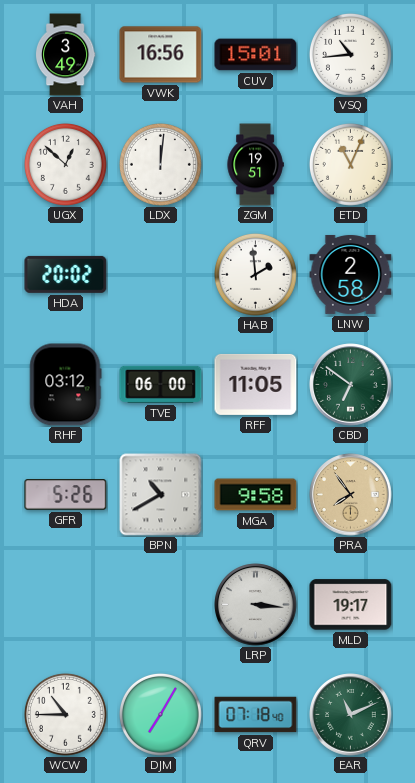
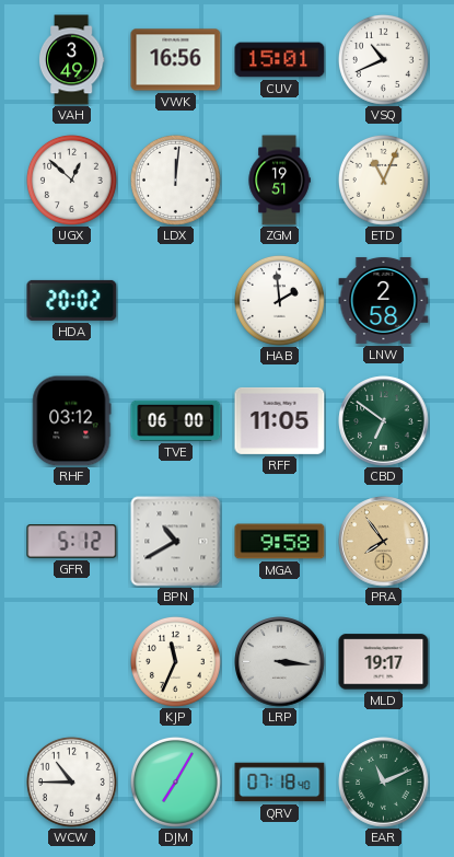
VSQ: 10:44 -> 10:41
GFR: 5:26 -> 5:12
KJP: none -> 11:34
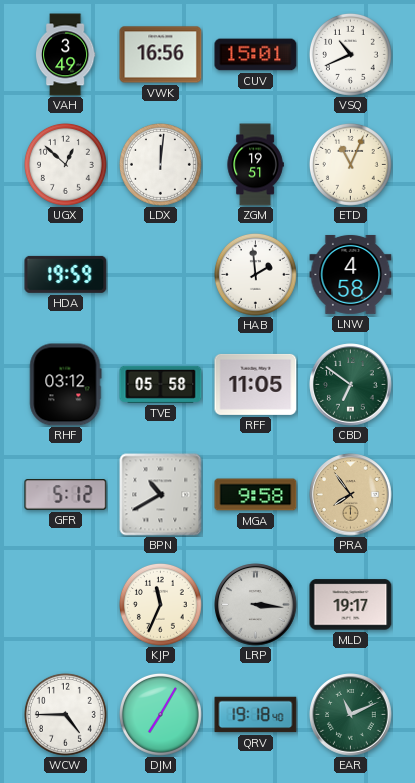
HDA: 20:02 -> 19:59
LNW: 2:58 -> 4:58
TVE: 06:00 -> 05:58
WCW: 10:45 -> 4:45
QRV: 07:18 -> 19:18
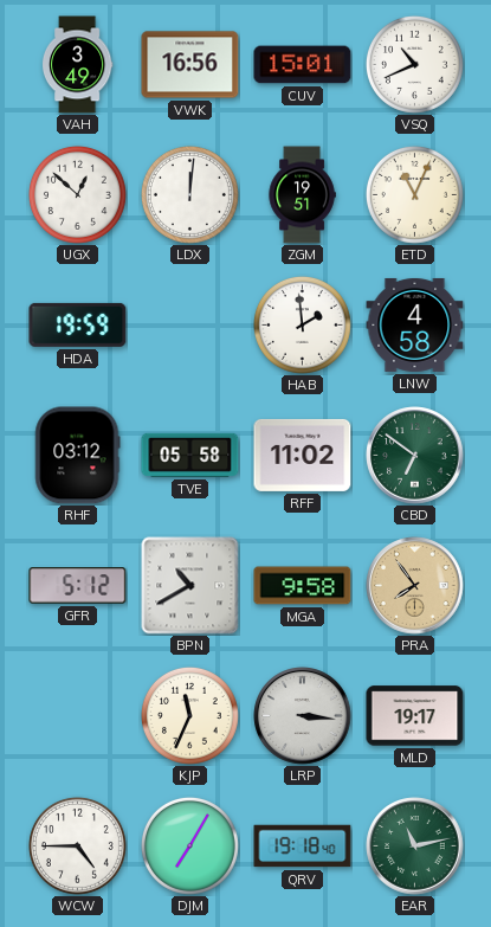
RFF: 11:05 -> 11:02
EAR: 11:11 -> 11:13
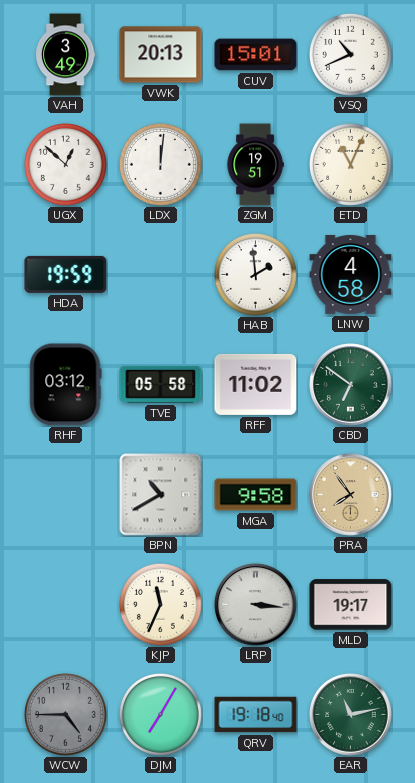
VWK: 16:56 -> 20:13
GFR: 5:12 -> none
WCW dial: white -> grey
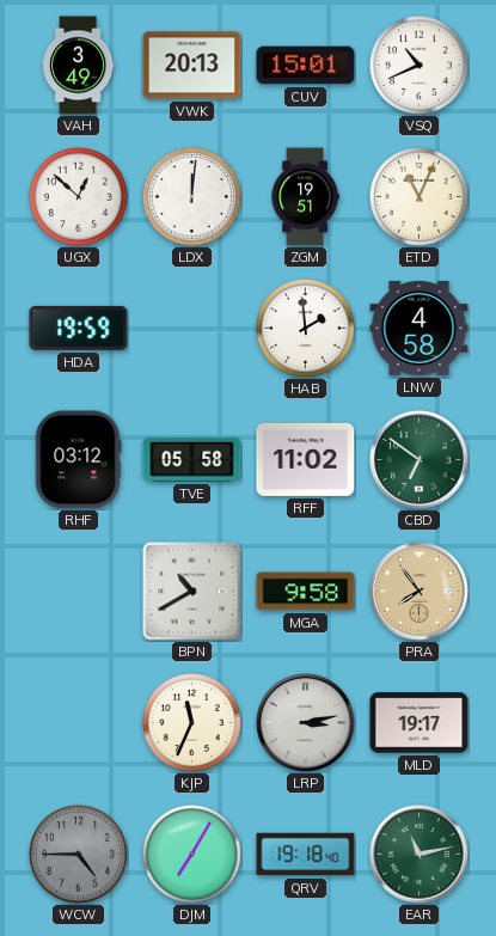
LRP: 3:16 -> 3:13
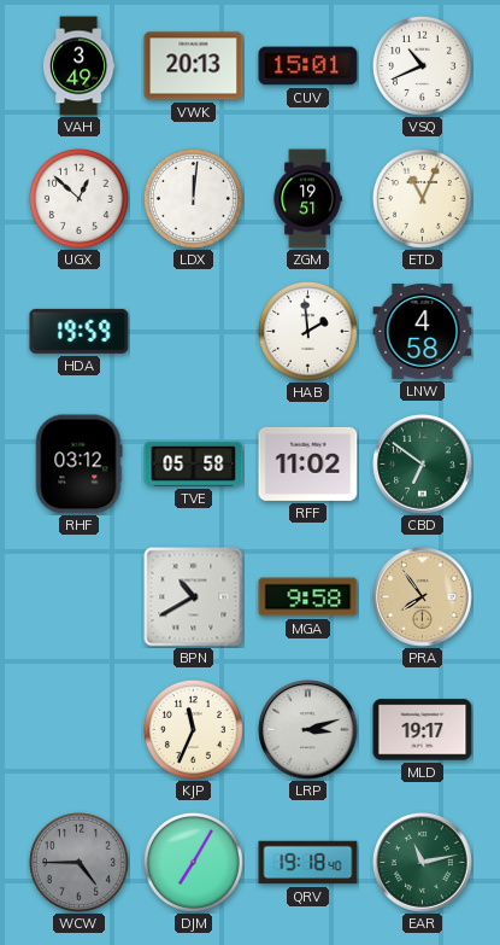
LRP: 3:13 -> 3:12
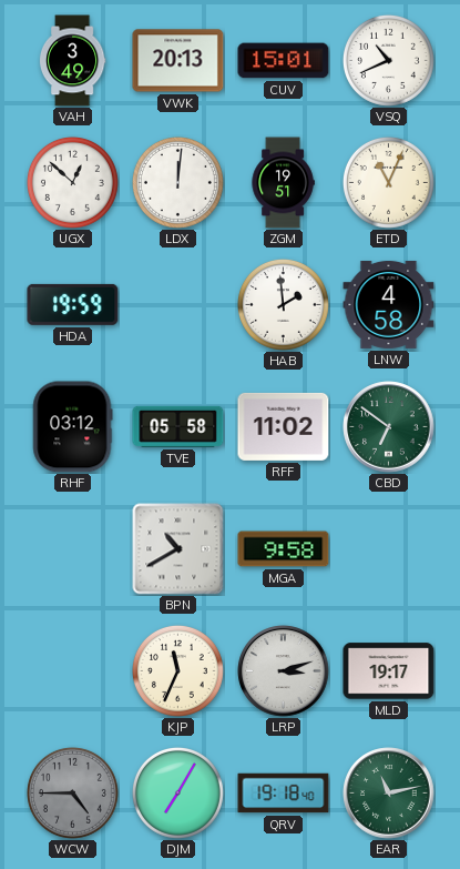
PRA: 7:54 -> none
